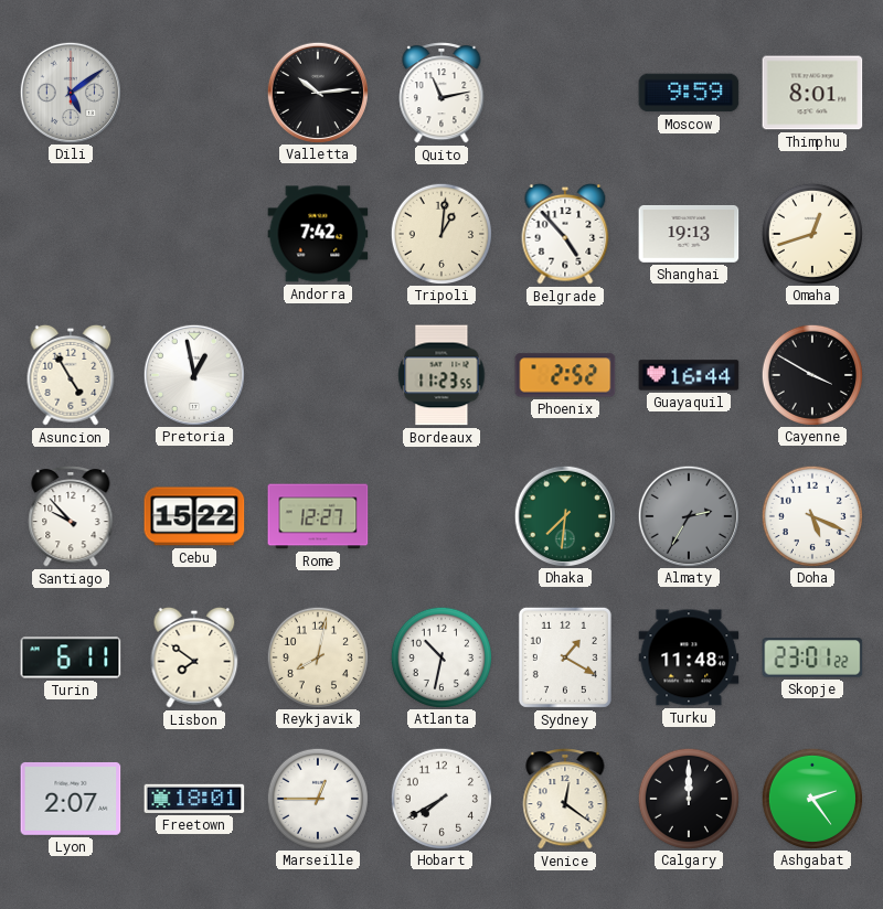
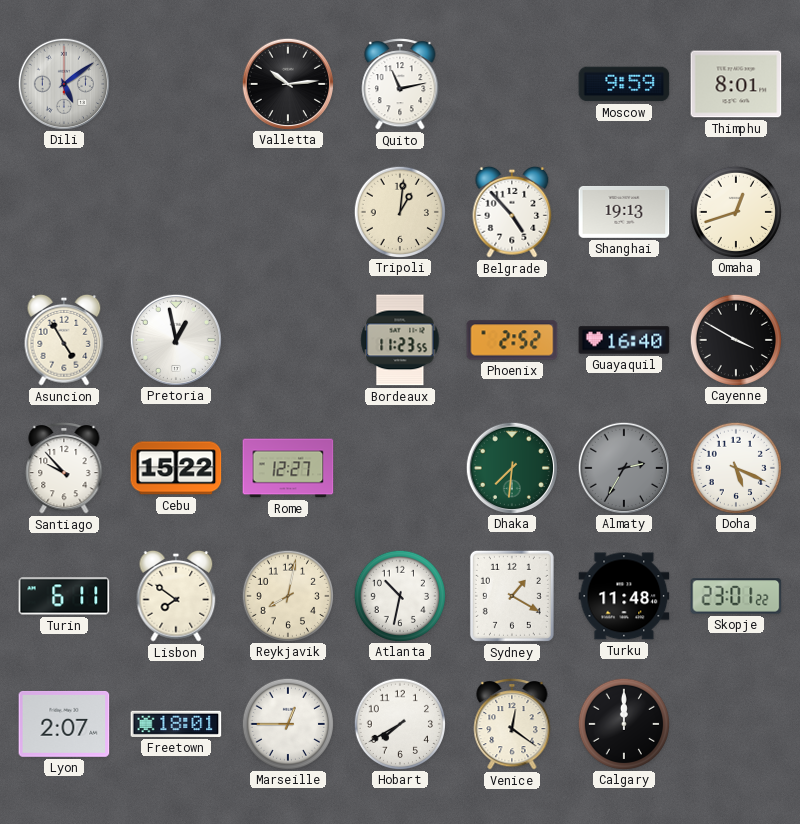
Andorra: 7:42 -> none
Guayaquil: 16:44 -> 16:40
Ashgabat: 2:24 -> none
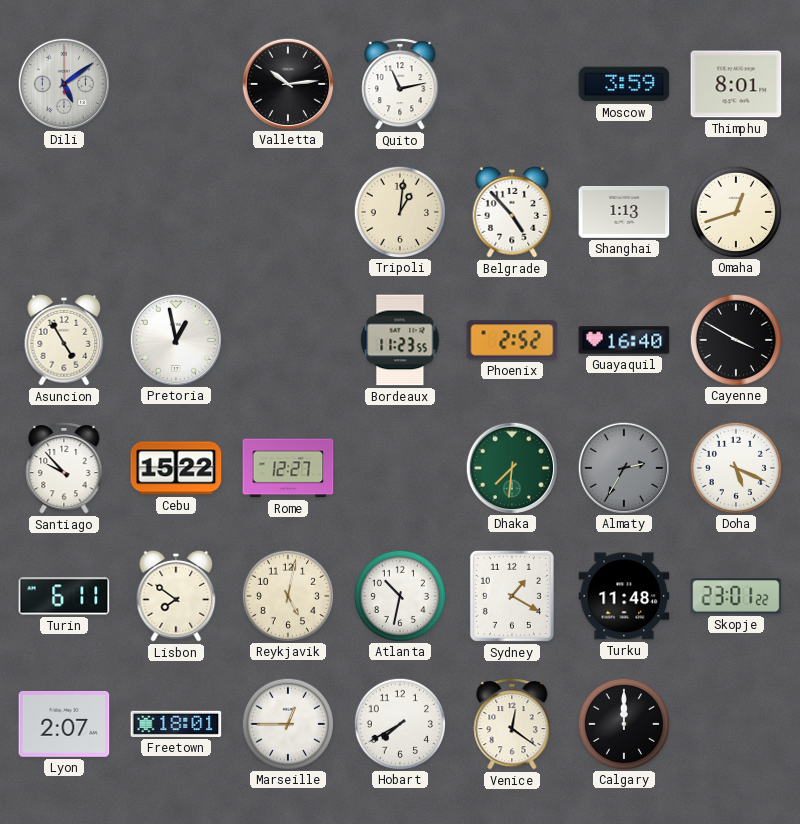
Moscow: 9:59 -> 3:59
Shanghai: 19:13 -> 1:13
Reykjavik: 8:02 -> 5:02
